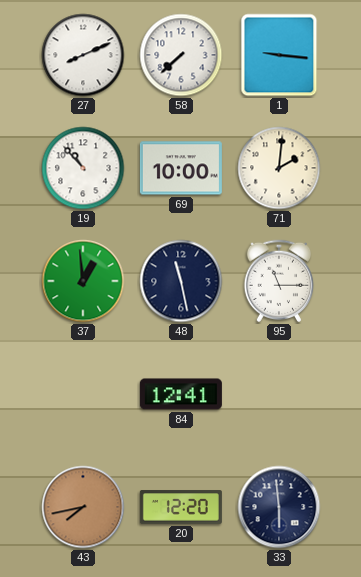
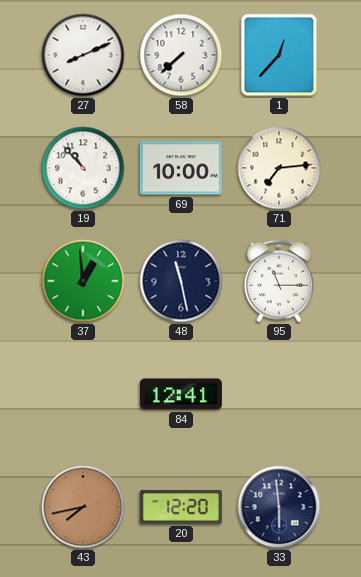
1: 9:16 -> 12:37
71: 2:01 -> 7:14
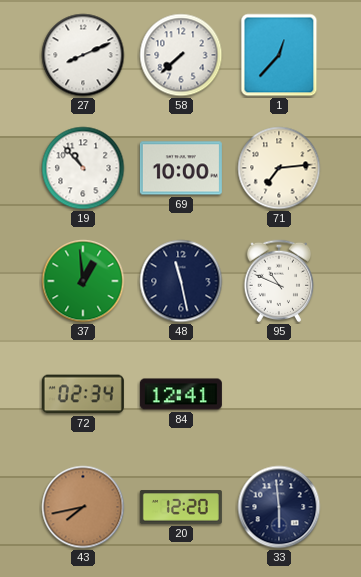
95: 11:15 -> 10:49
72: none -> 02:34
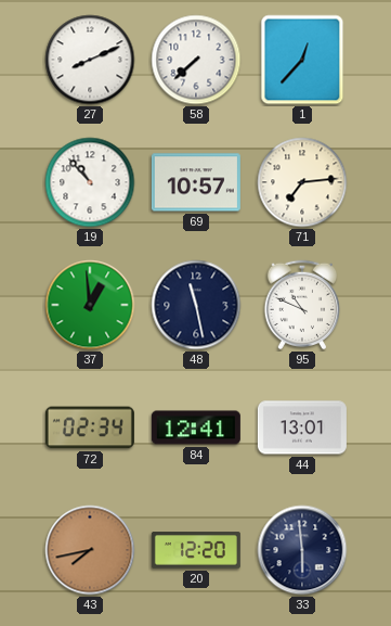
69: 10:00 -> 10:57
44: none -> 13:01
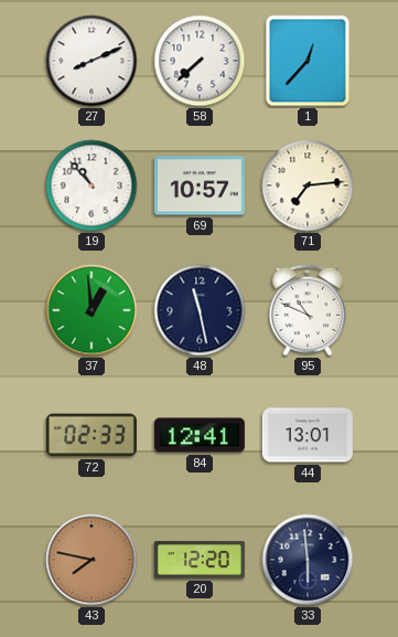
72: 02:34 -> 02:33
43: 7:43 -> 7:47
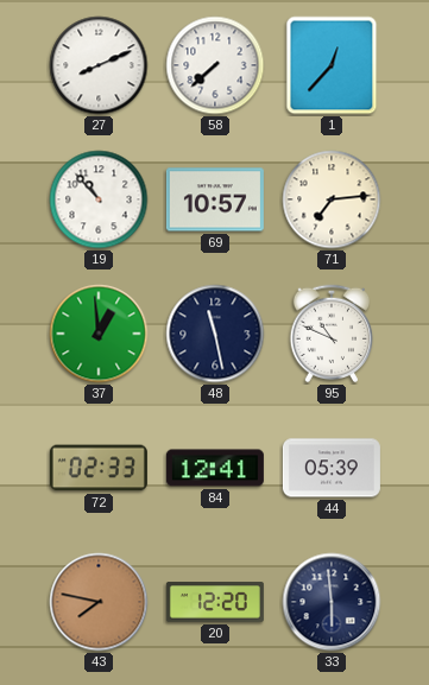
44: 13:01 -> 05:39
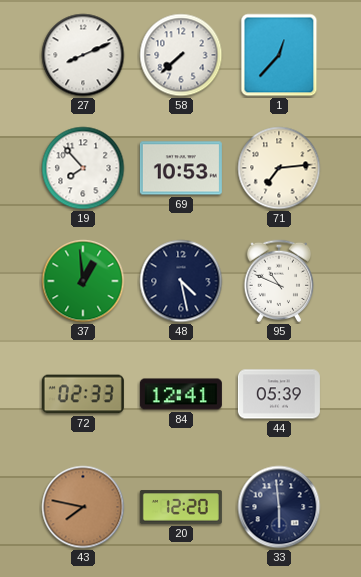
19: 10:53 -> 7:53
69: 10:57 -> 10:53
48: 11:28 -> 4:28
